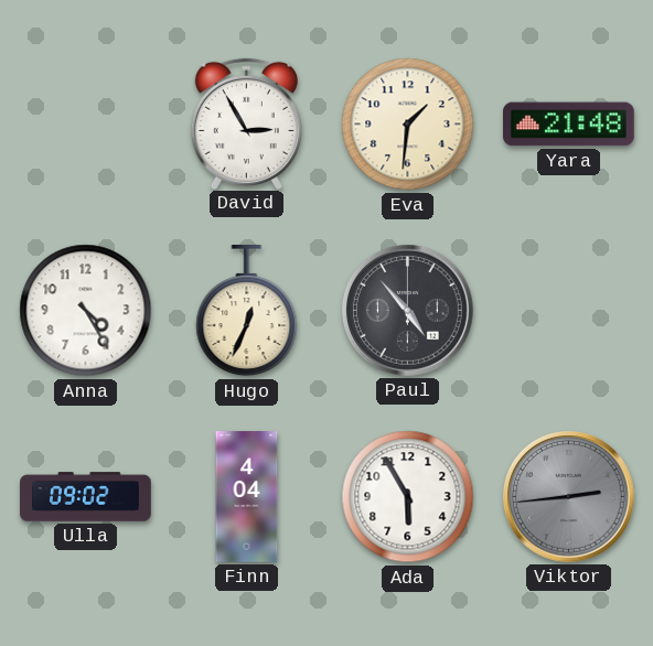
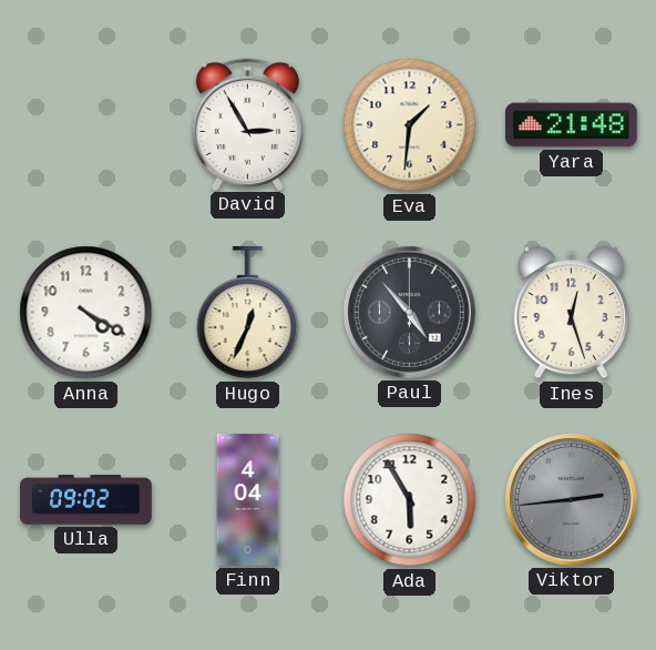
Anna: 4:25 -> 4:20
Ines: none -> 12:27
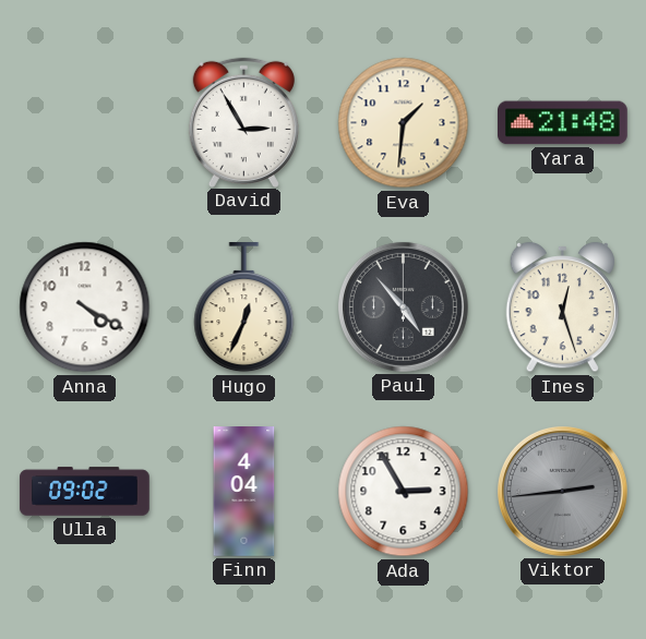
Ada: 5:55 -> 2:55
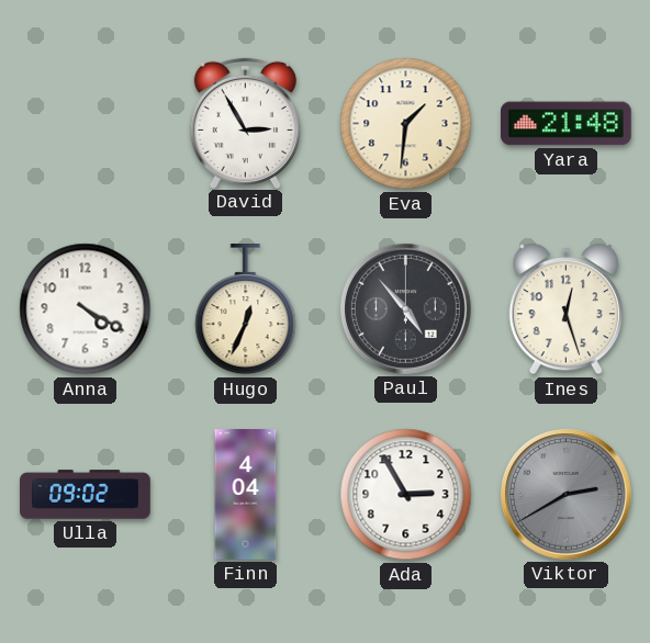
Viktor: 2:44 -> 2:40
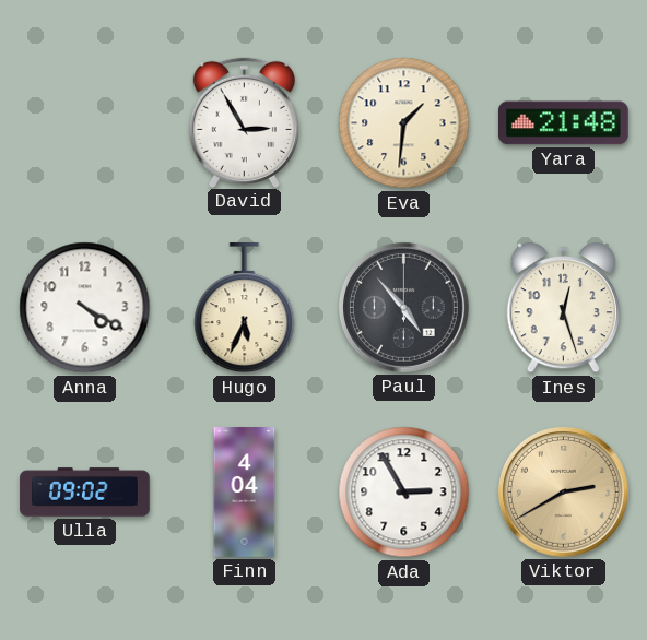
Hugo: 12:34 -> 5:34
Viktor dial: grey -> champagne
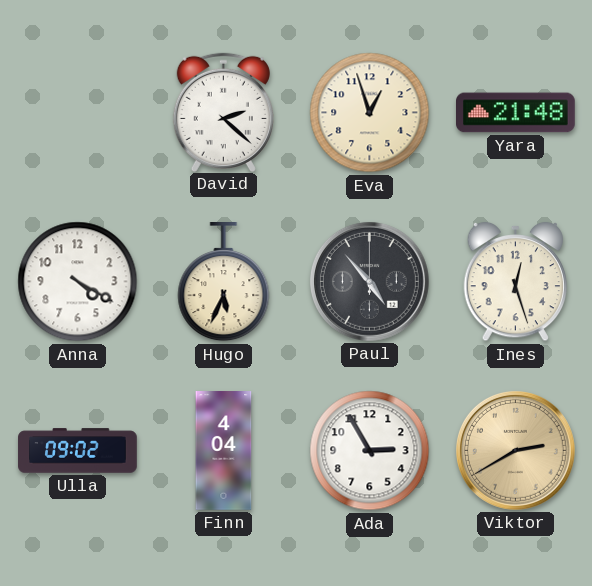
David: 2:55 -> 2:22
Eva: 1:31 -> 12:57
